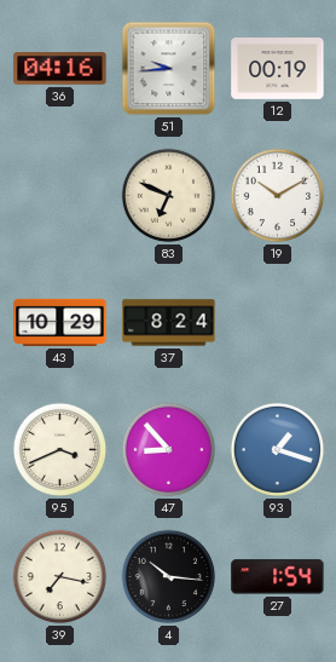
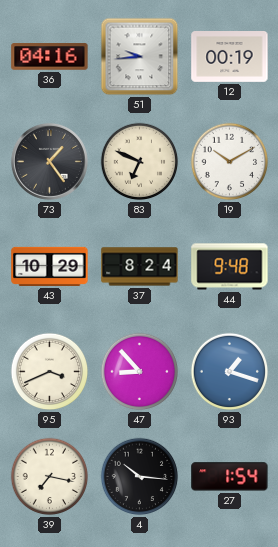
73: none -> 1:24
44: none -> 9:48
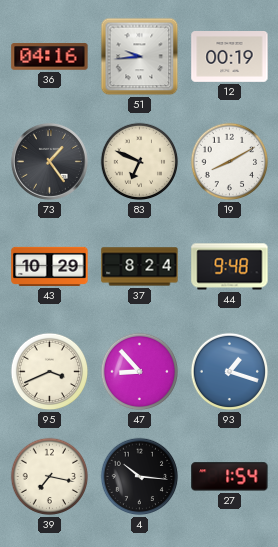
19: 10:10 -> 8:10
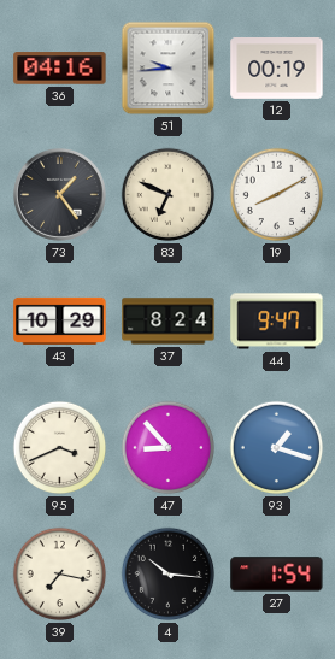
44: 9:48 -> 9:47
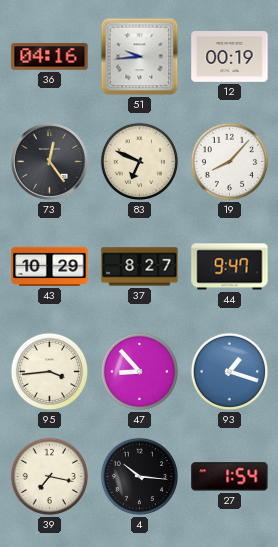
73: 1:24 -> 12:24
19: 8:10 -> 8:07
37: 8:24 -> 8:27
95: 3:41 -> 3:44
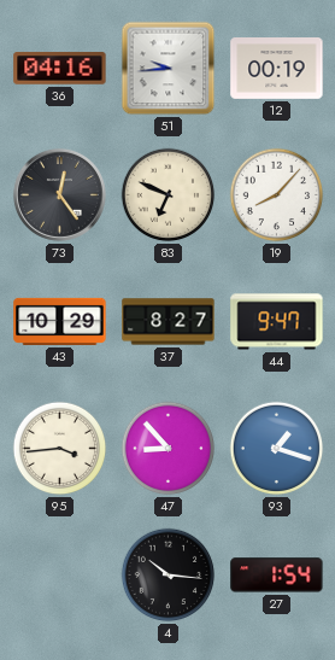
39: 7:17 -> none
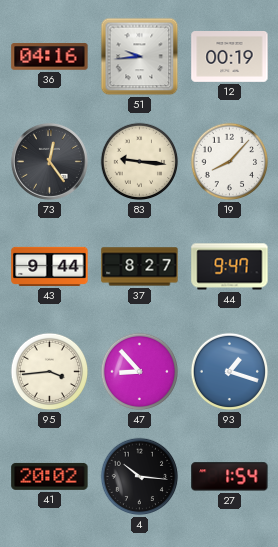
83: 6:49 -> 9:16
43: 10:29 -> 9:44
41: none -> 20:02
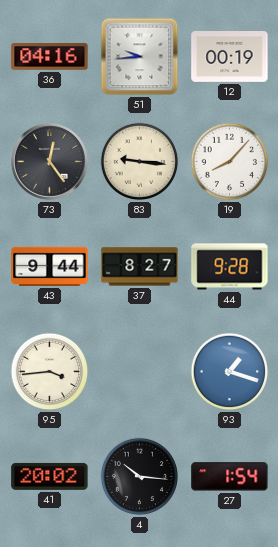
44: 9:47 -> 9:28
47: 8:53 -> none
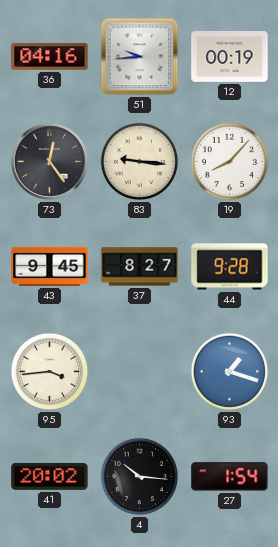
43: 9:44 -> 9:45
